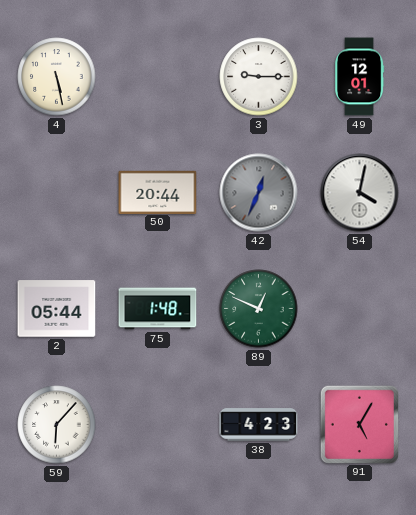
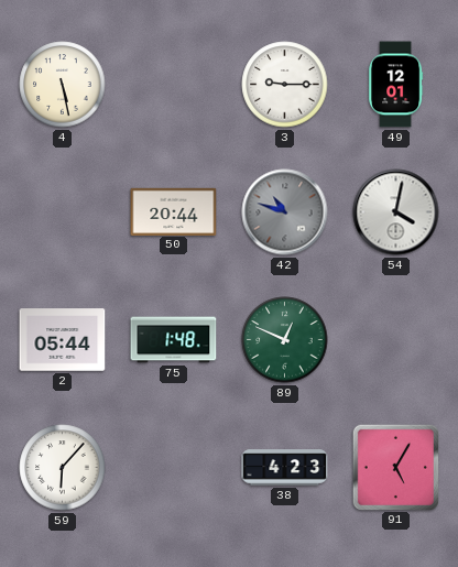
42: 12:34 -> 10:48
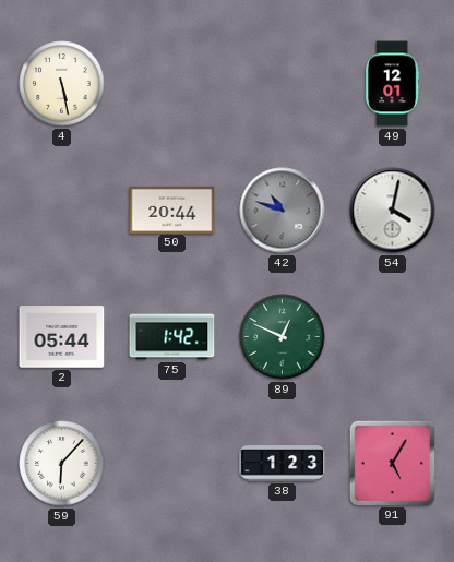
3: 9:15 -> none
75: 1:48 -> 1:42
38: 4:23 -> 1:23
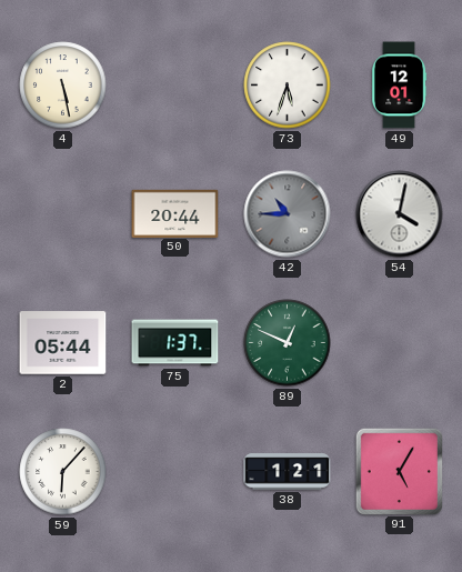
73: none -> 5:33
42: 10:48 -> 10:45
75: 1:42 -> 1:37
38: 1:23 -> 1:21
